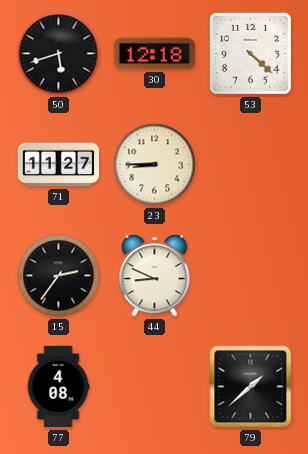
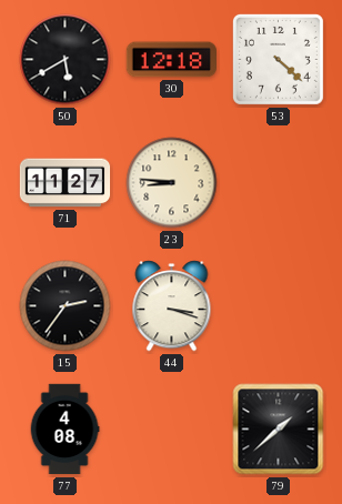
50: 5:42 -> 5:40
23: 8:45 -> 8:46
44: 8:49 -> 3:18
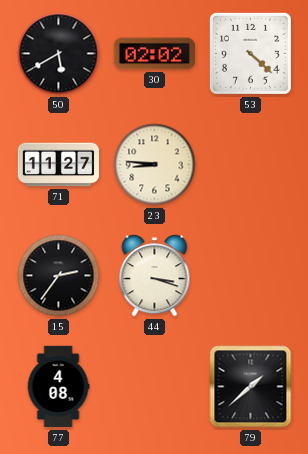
30: 12:18 -> 02:02
